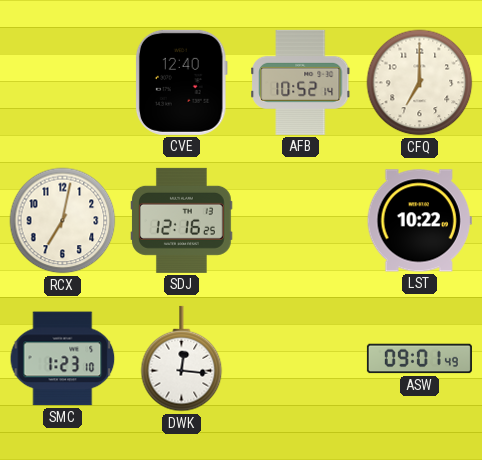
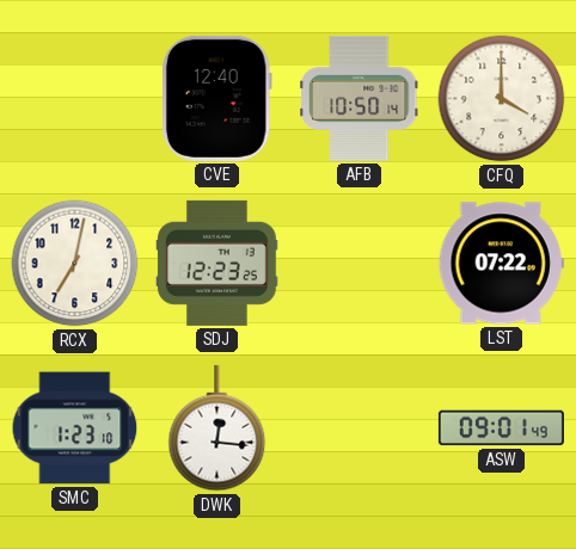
AFB: 10:52 -> 10:50
CFQ: 7:00 -> 4:00
SDJ: 12:16 -> 12:23
LST: 10:22 -> 07:22
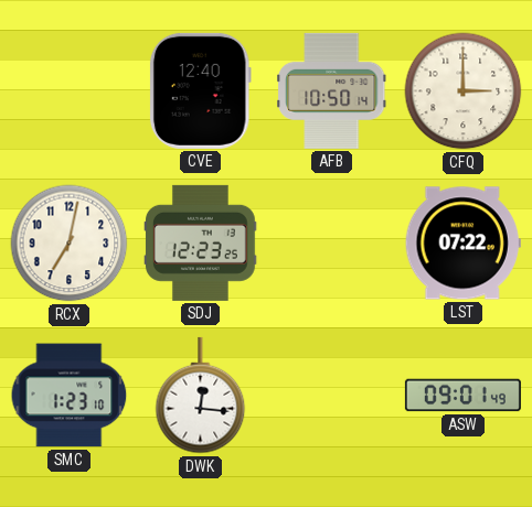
CFQ: 4:00 -> 3:00
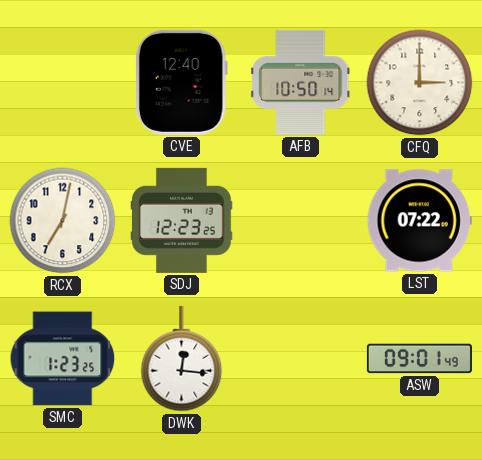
SMC: 1:23:10 -> 1:23:25
